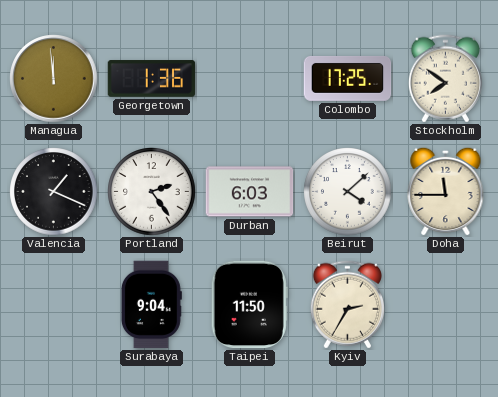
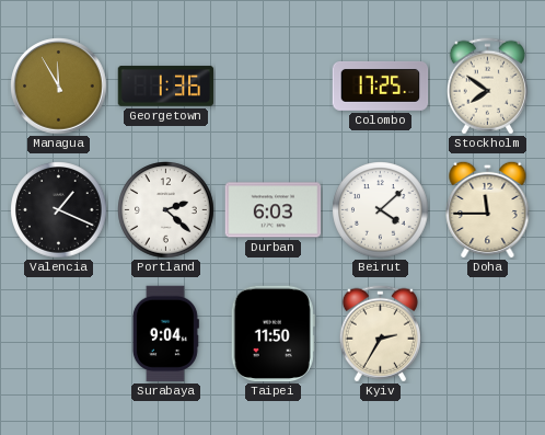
Managua: 11:59 -> 11:55
Portland: 2:24 -> 2:22
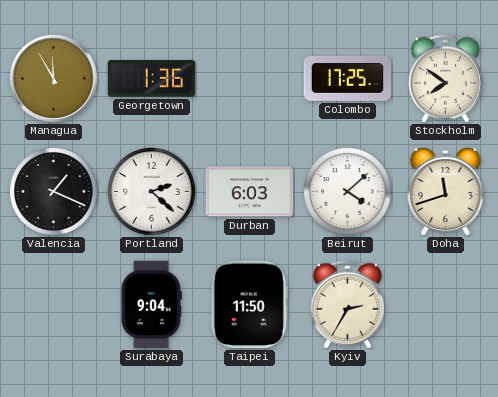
Doha: 11:45 -> 11:42
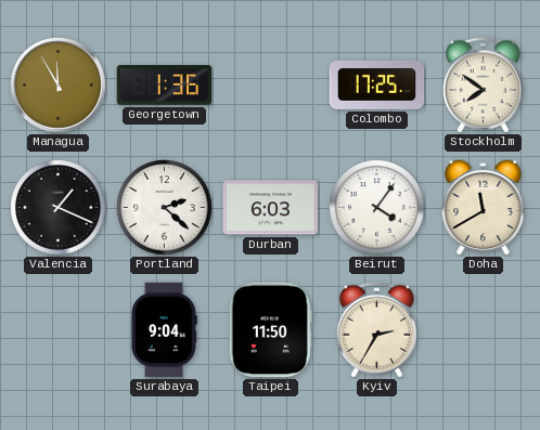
Beirut: 4:08 -> 4:06
Doha: 11:42 -> 11:40
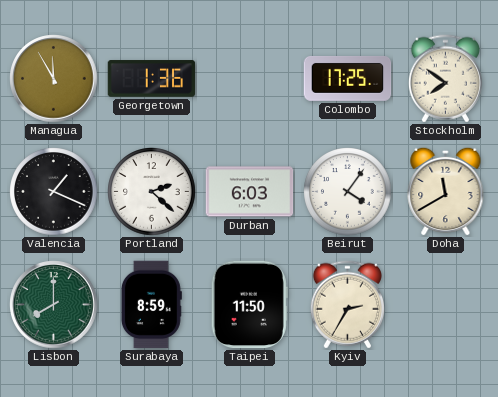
Lisbon: none -> 8:00
Surabaya: 9:04 -> 8:59
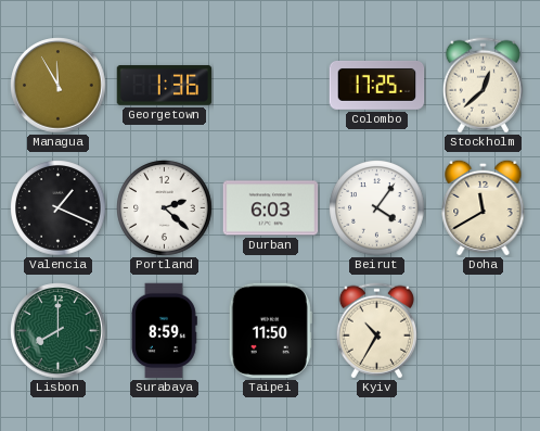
Stockholm: 7:51 -> 12:38
Kyiv: 2:35 -> 10:35
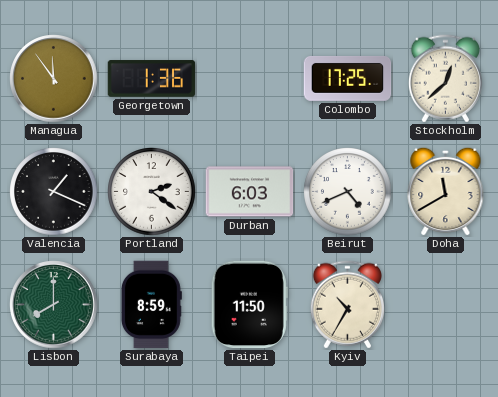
Managua: 11:55 -> 11:54
Portland: 2:22 -> 2:21
Beirut: 4:06 -> 4:41
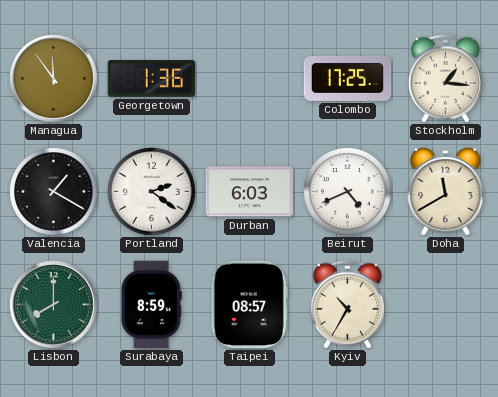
Stockholm: 12:38 -> 1:16
Valencia: 1:19 -> 1:20
Taipei: 11:50 -> 08:57
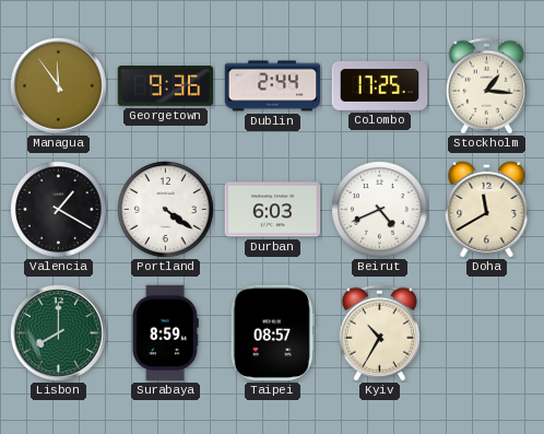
Georgetown: 1:36 -> 9:36
Dublin: none -> 2:44
Portland: 2:21 -> 4:21
